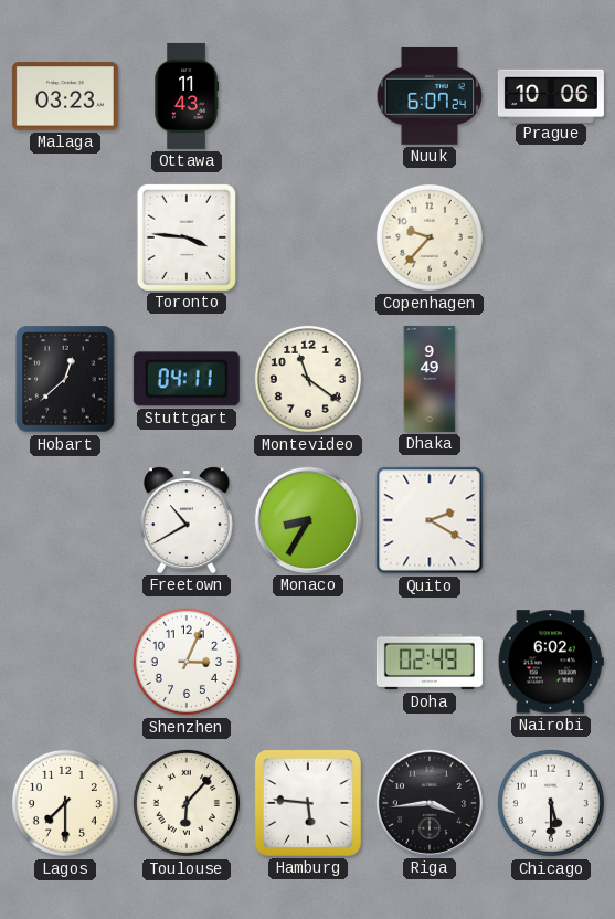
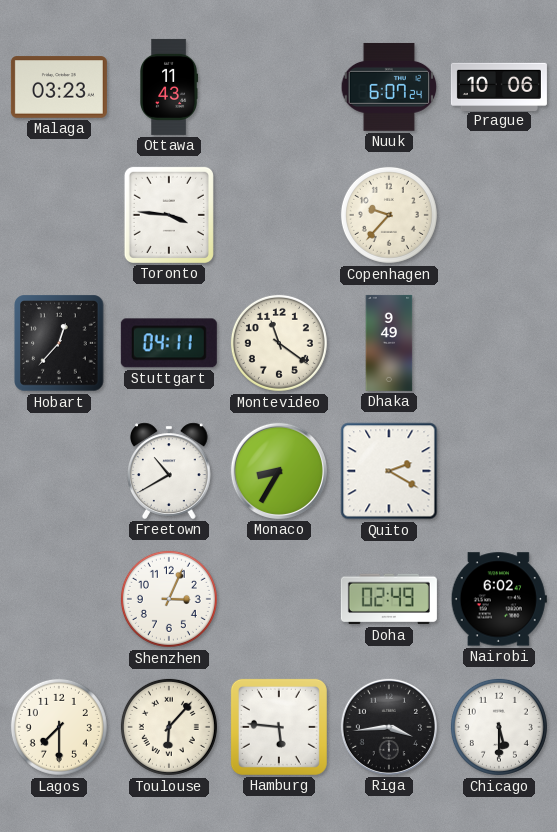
Hobart: 12:38 -> 12:37
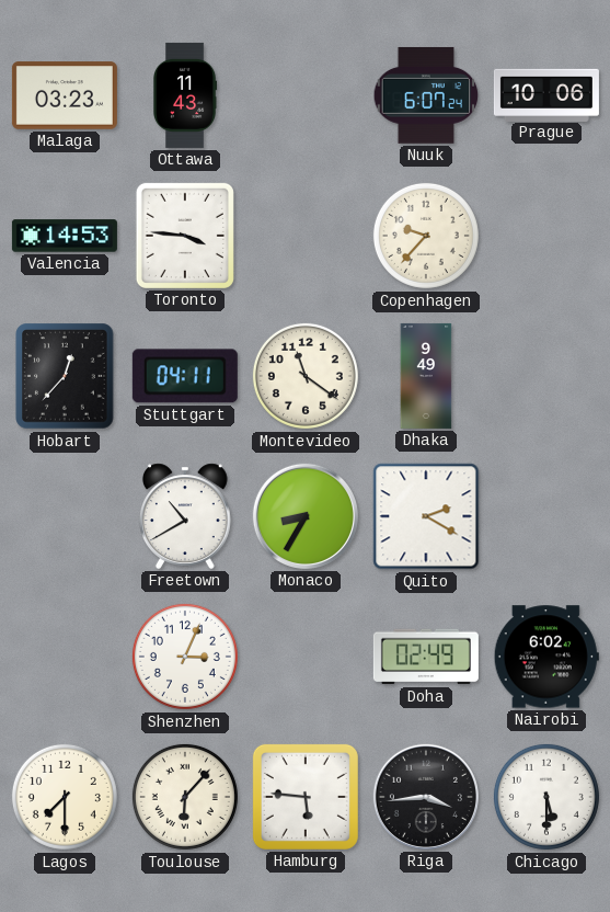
Valencia: none -> 14:53
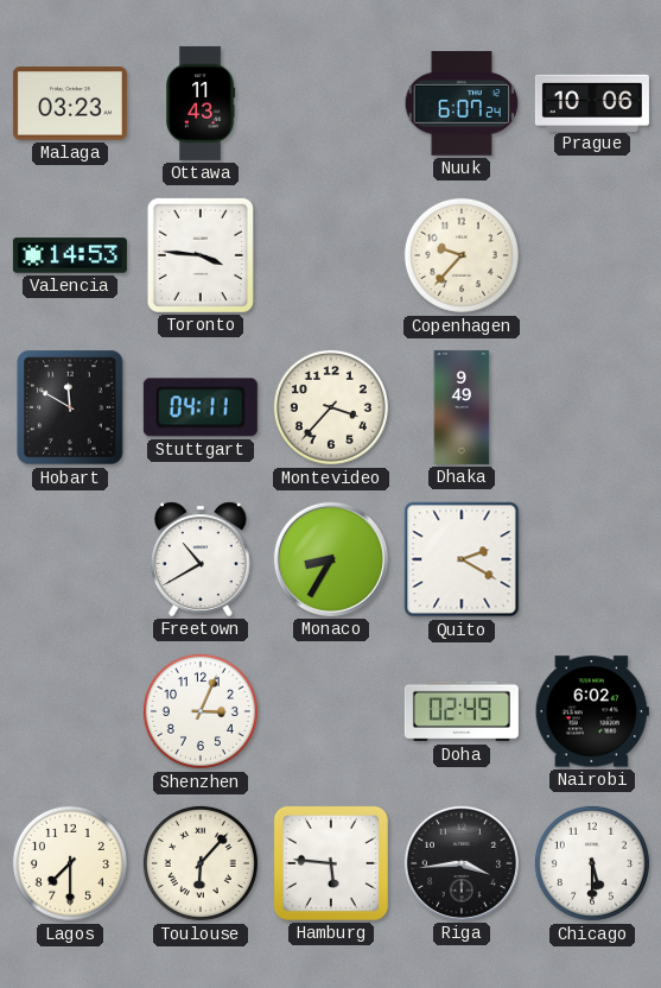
Hobart: 12:37 -> 11:50
Montevideo: 11:21 -> 3:37
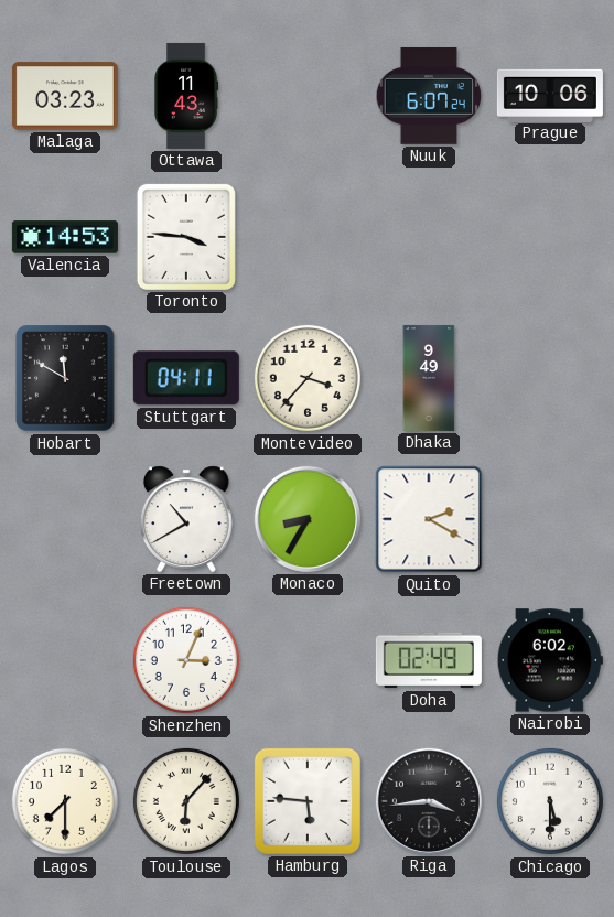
Copenhagen: 9:37 -> none
